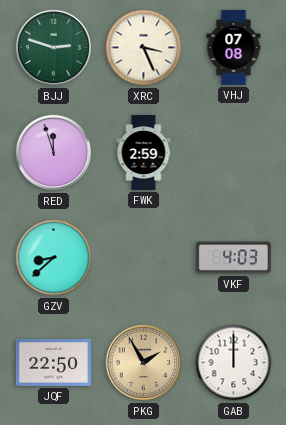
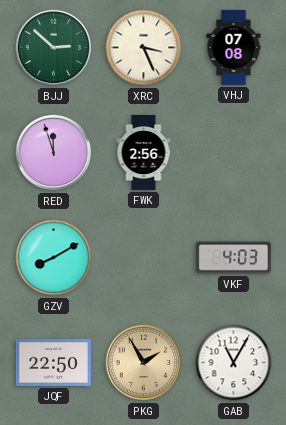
BJJ: 2:48 -> 2:52
FWK: 2:59 -> 2:56
GZV: 8:38 -> 8:10
GAB: 12:00 -> 11:05
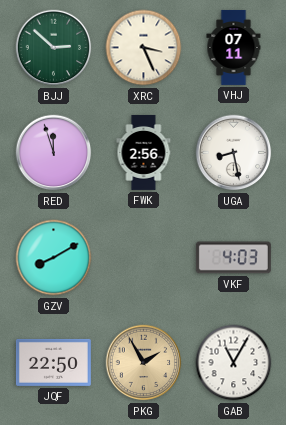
VHJ: 07:08 -> 07:11
UGA: none -> 8:28
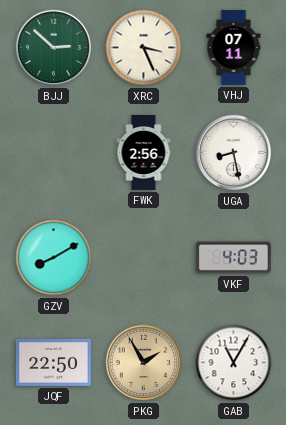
RED: 11:57 -> none
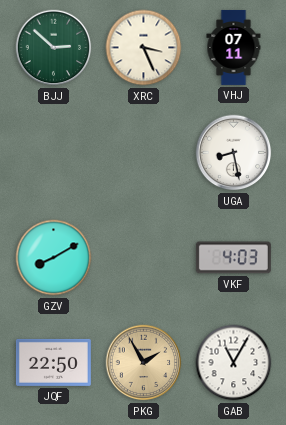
FWK: 2:56 -> none
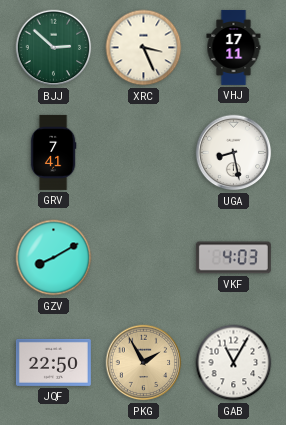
VHJ: 07:11 -> 17:11
GRV: none -> 7:41
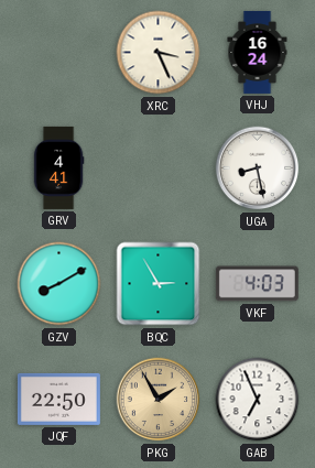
BJJ: 2:52 -> none
VHJ: 17:11 -> 16:24
GRV: 7:41 -> 4:41
BQC: none -> 2:55
GAB: 11:05 -> 6:56
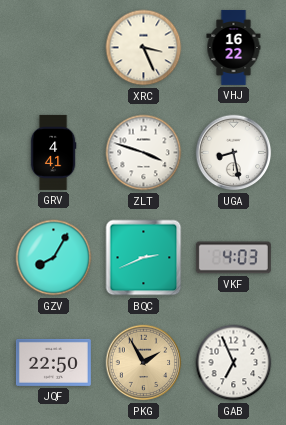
VHJ: 16:24 -> 16:22
ZLT: none -> 3:48
GZV: 8:10 -> 8:05
BQC: 2:55 -> 2:41
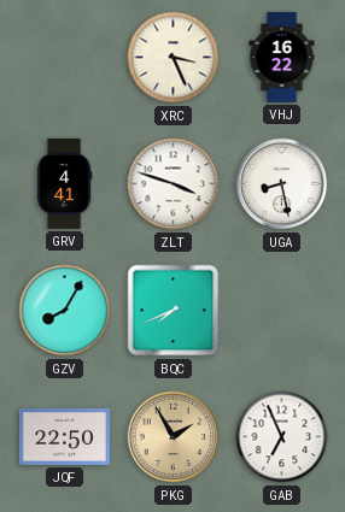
BQC: 2:41 -> 7:41
VKF: 4:03 -> none
